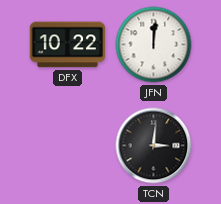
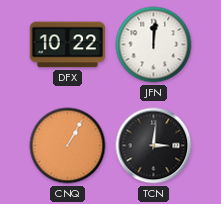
CNQ: none -> 1:05
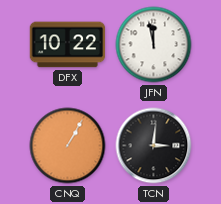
JFN: 12:01 -> 11:58
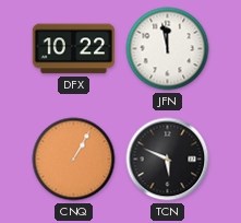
TCN: 3:01 -> 5:49
